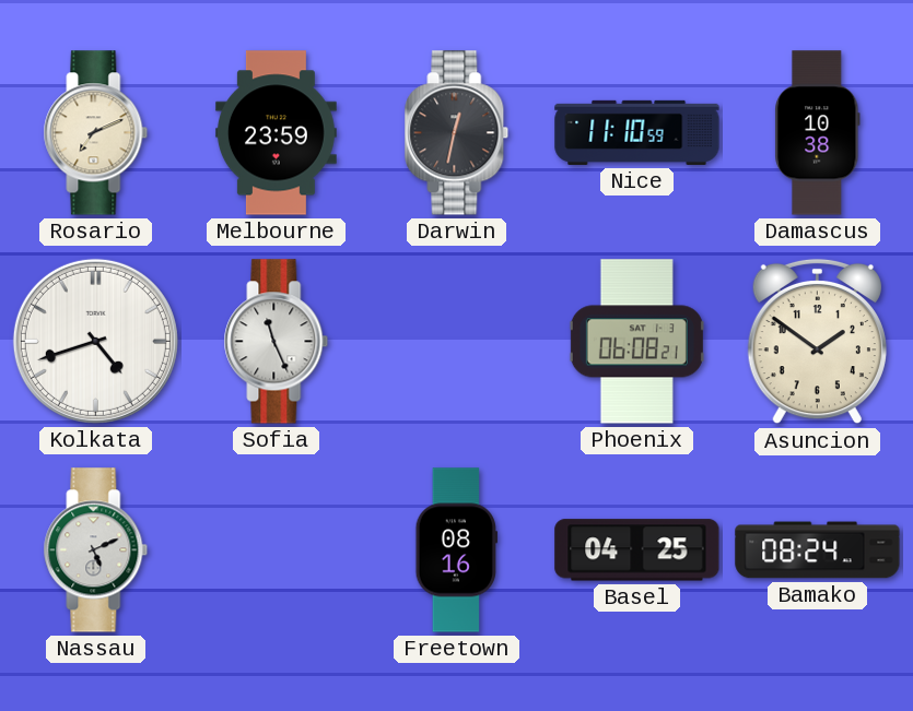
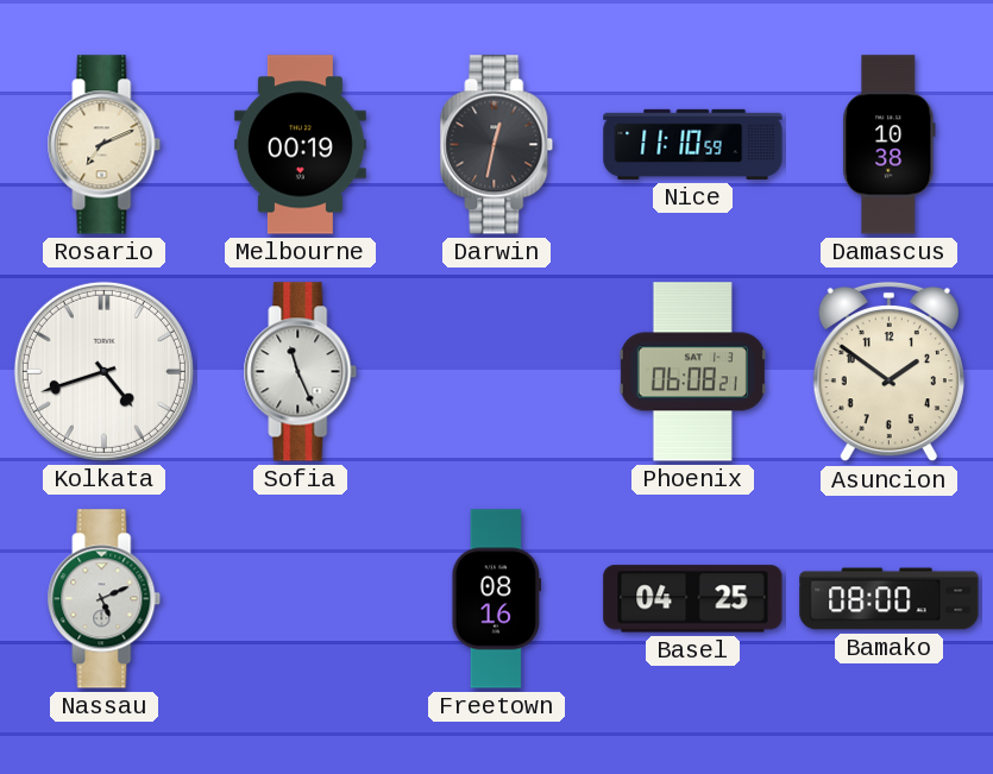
Melbourne: 23:59 -> 00:19
Bamako: 08:24 -> 08:00
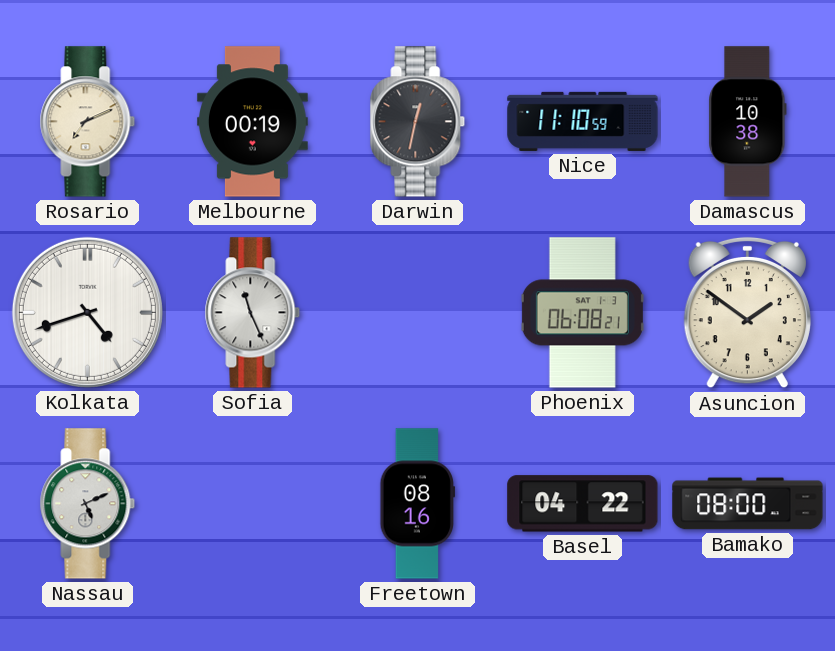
Basel: 04:25 -> 04:22
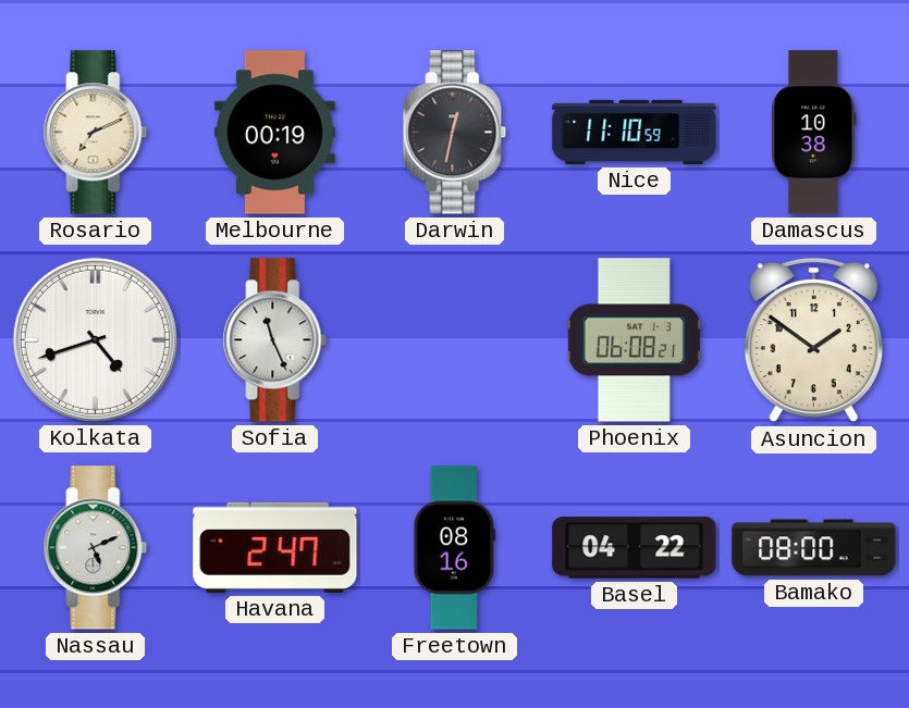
Havana: none -> 2:47
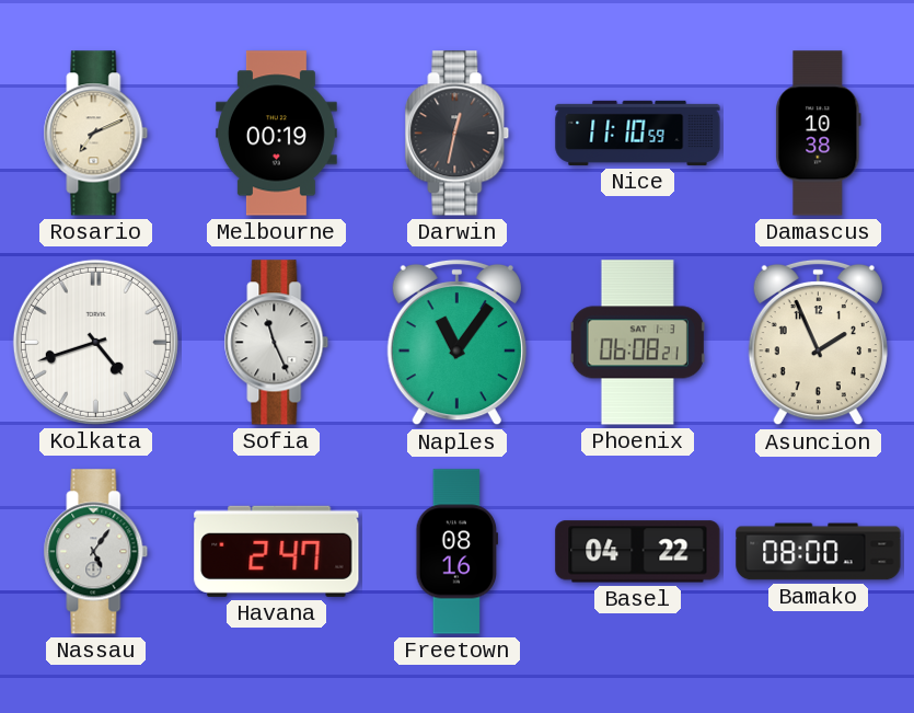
Naples: none -> 11:06
Asuncion: 1:51 -> 1:56
Nassau: 5:11 -> 5:06
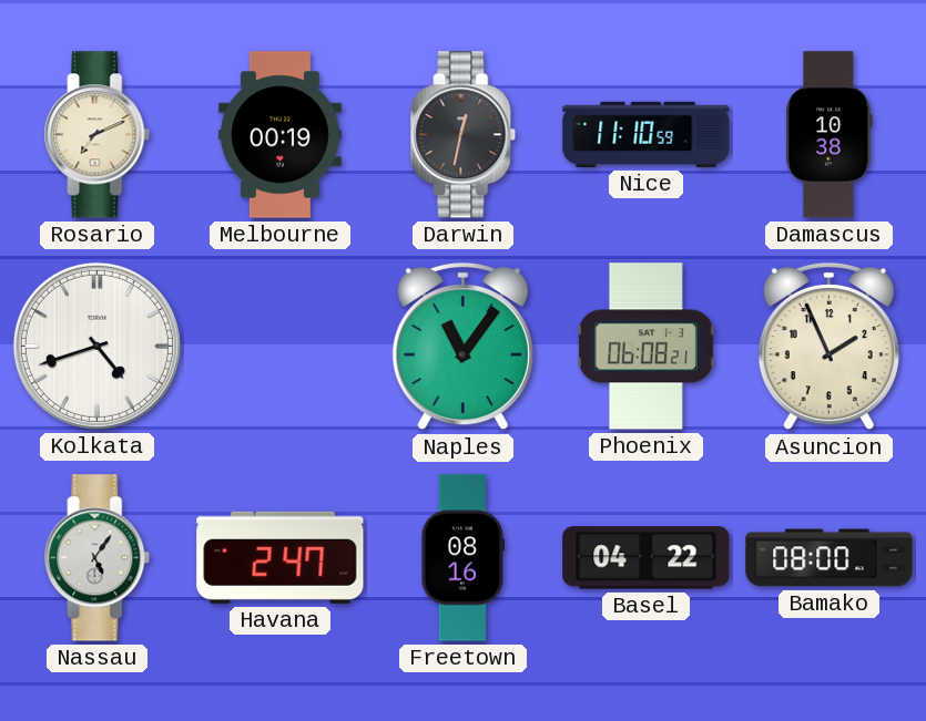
Sofia: 11:26 -> none
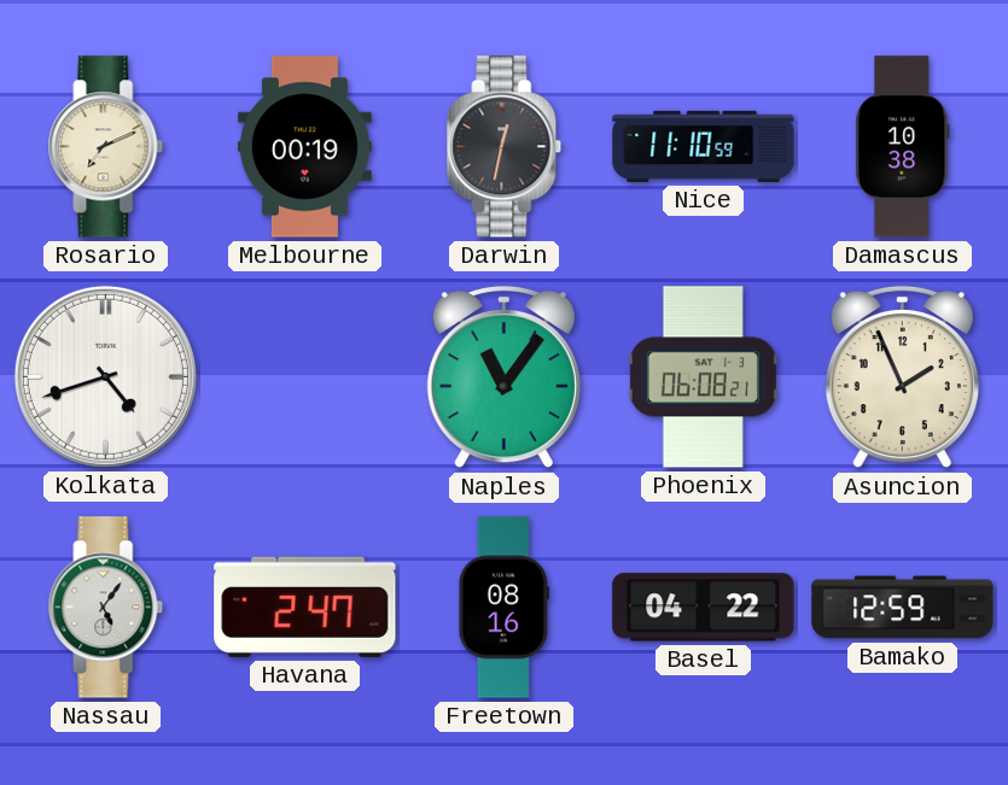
Bamako: 08:00 -> 12:59
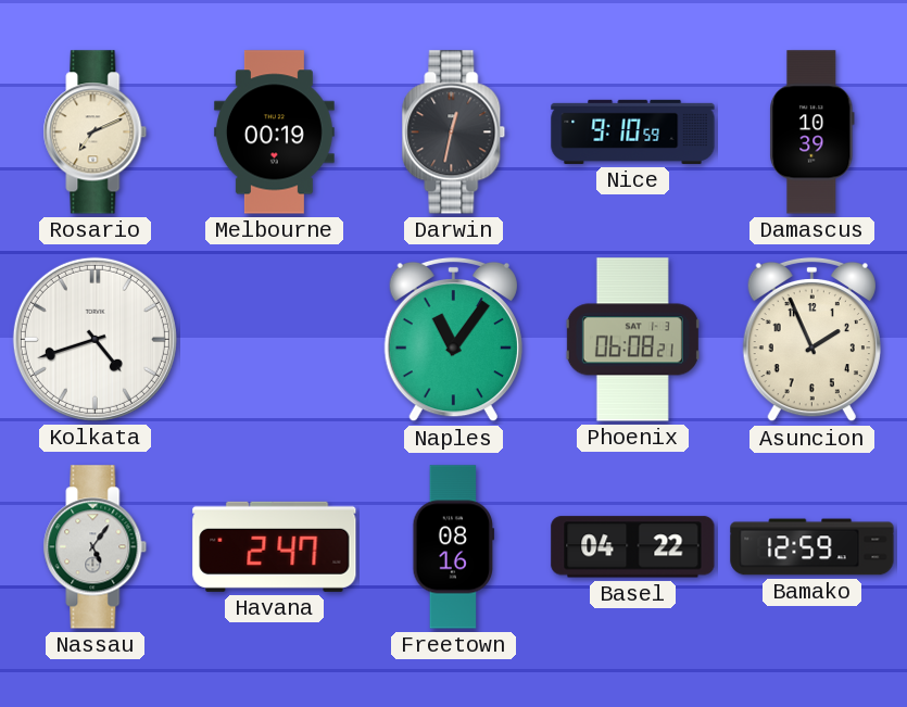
Nice: 11:10 -> 9:10
Damascus: 10:38 -> 10:39
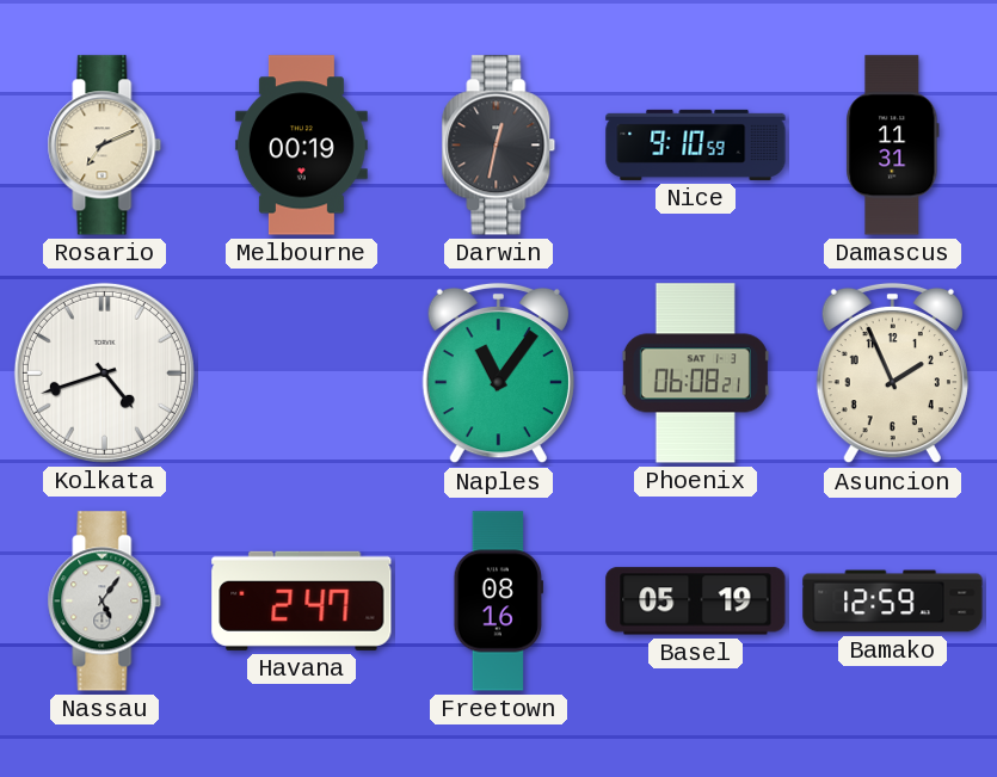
Damascus: 10:39 -> 11:31
Basel: 04:22 -> 05:19
